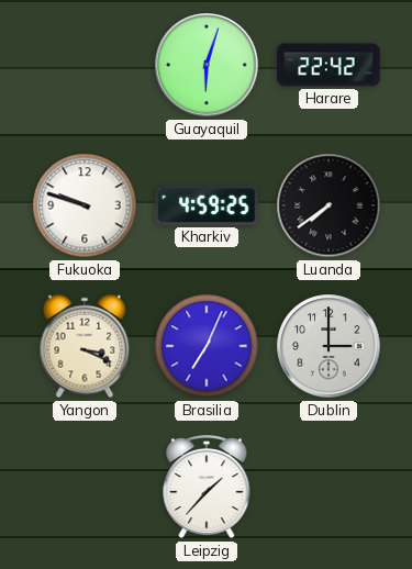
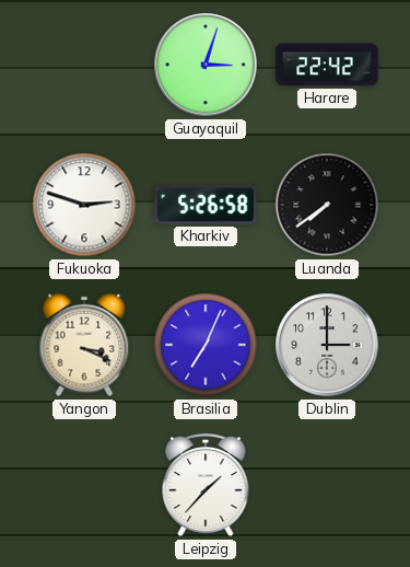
Guayaquil: 6:03 -> 3:03
Fukuoka: 9:48 -> 2:48
Kharkiv: 4:59 -> 5:26
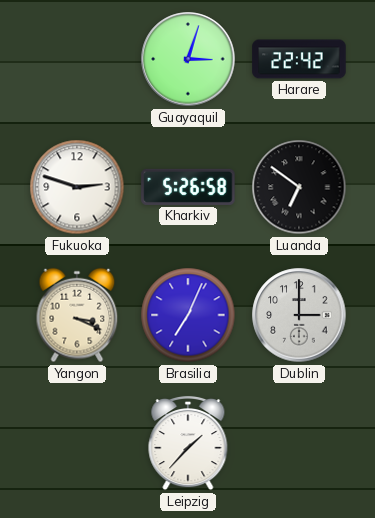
Luanda: 7:39 -> 6:51
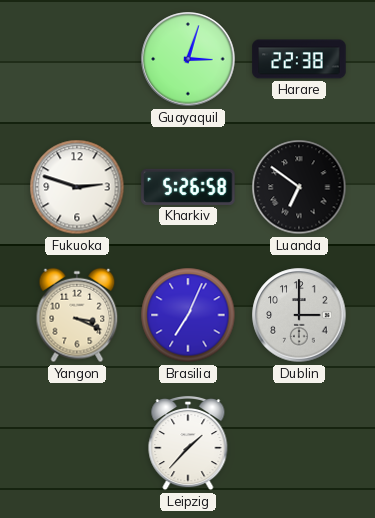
Harare: 22:42 -> 22:38
